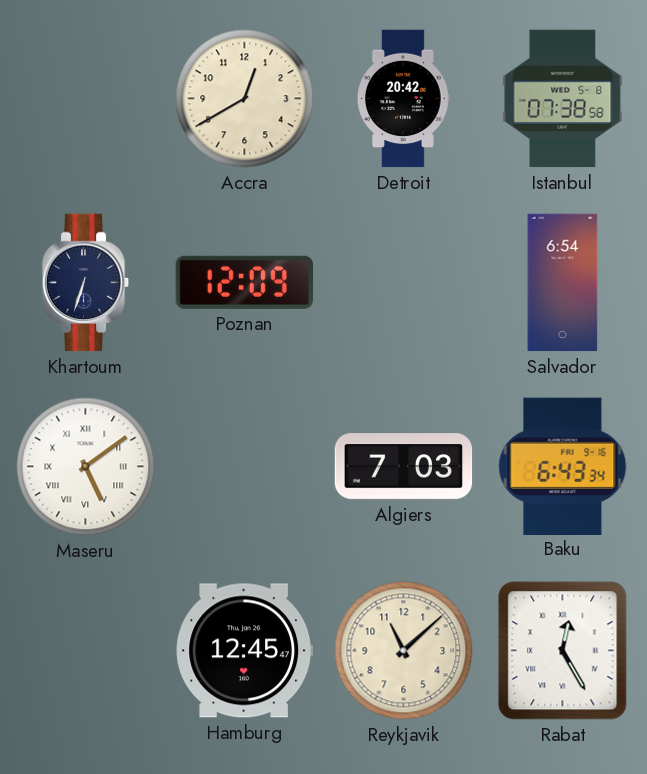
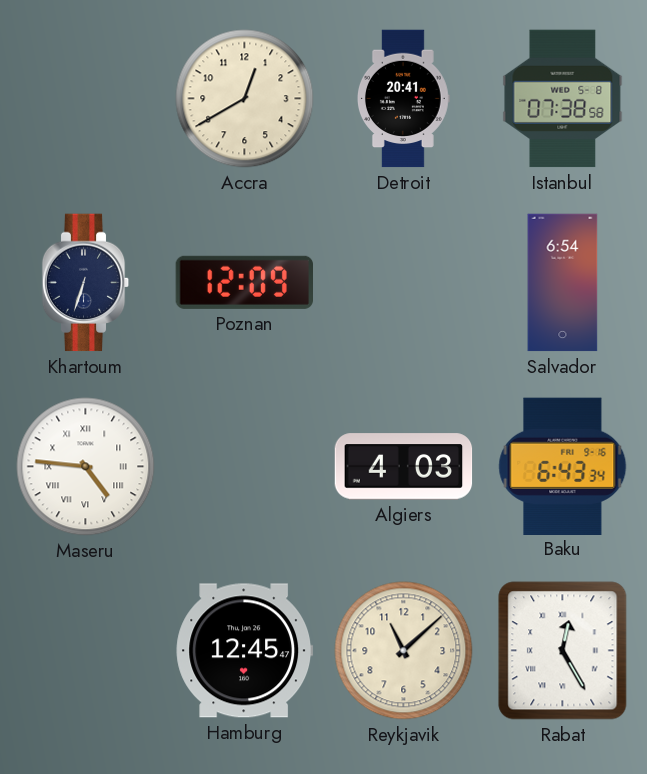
Detroit: 20:42 -> 20:41
Maseru: 5:09 -> 4:46
Algiers: 7:03 -> 4:03
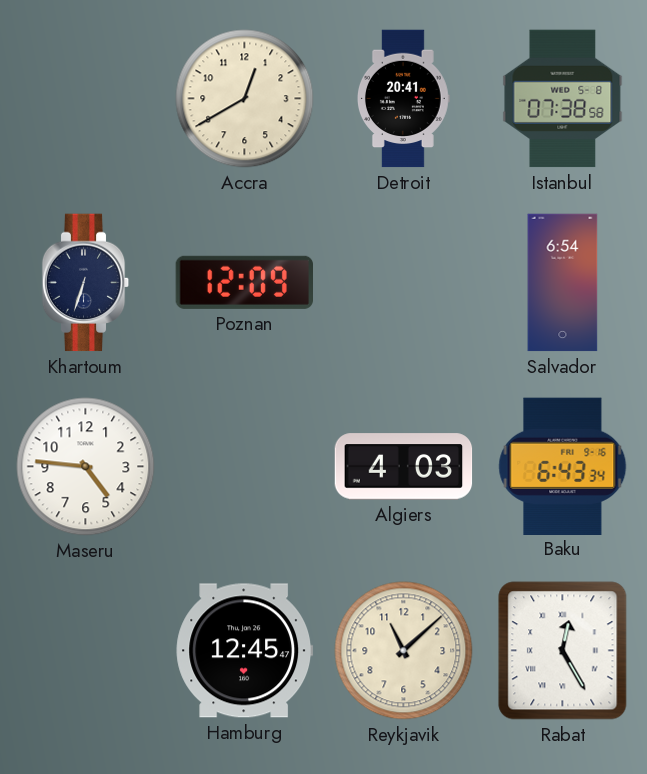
Maseru numerals: Roman -> Arabic
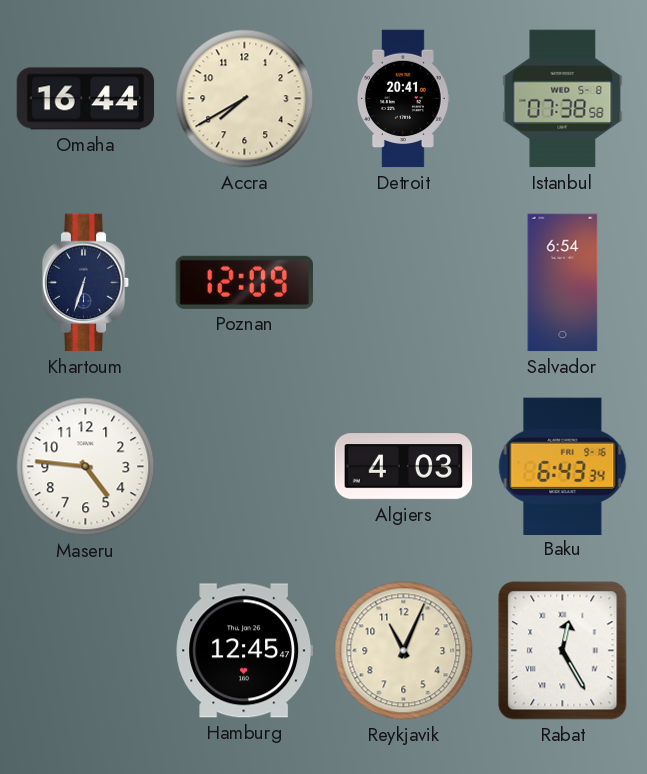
Omaha: none -> 16:44
Accra: 12:40 -> 7:40
Reykjavik: 11:08 -> 11:04
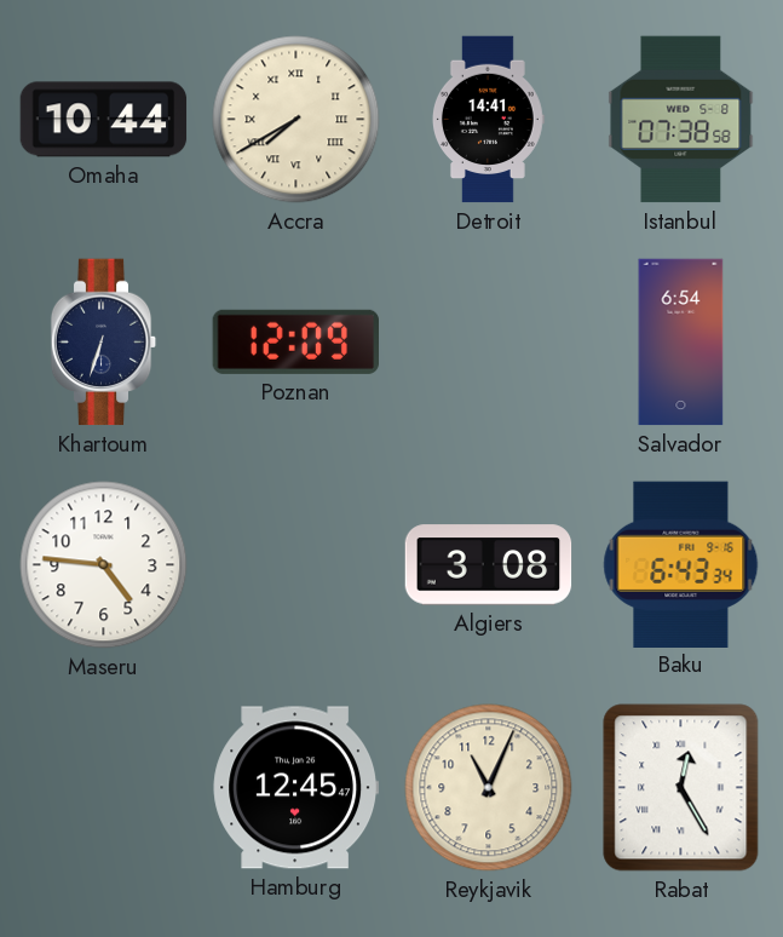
Omaha: 16:44 -> 10:44
Accra numerals: Arabic -> Roman
Detroit: 20:41 -> 14:41
Algiers: 4:03 -> 3:08
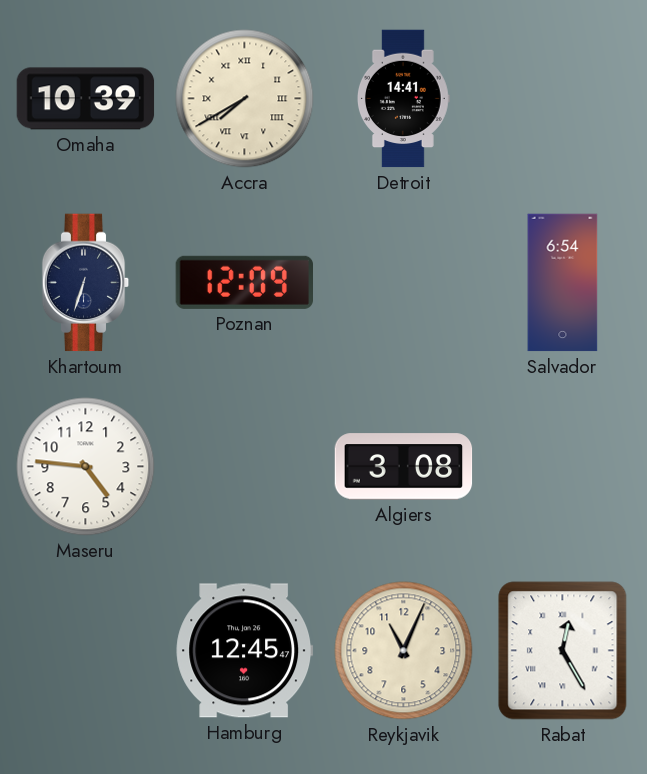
Omaha: 10:44 -> 10:39
Istanbul: 07:38 -> none
Baku: 6:43 -> none
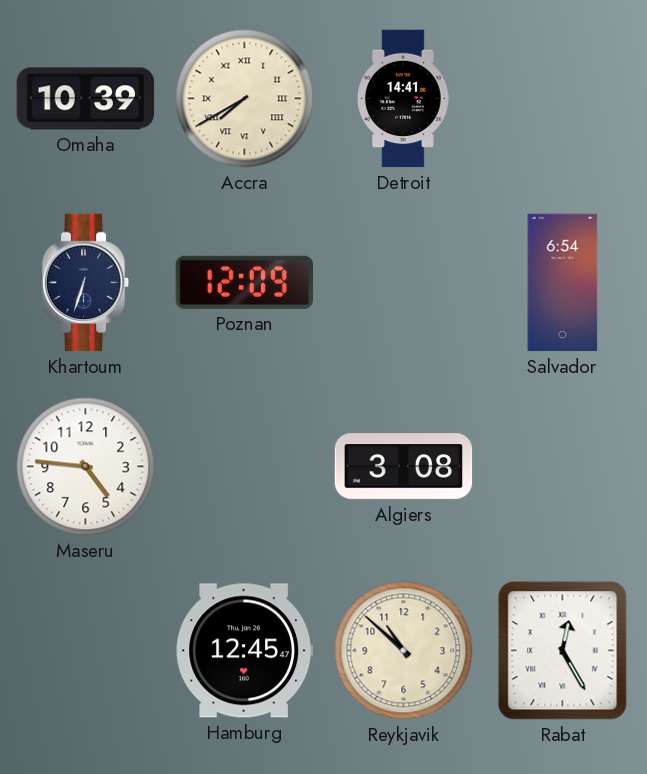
Reykjavik: 11:04 -> 10:52
